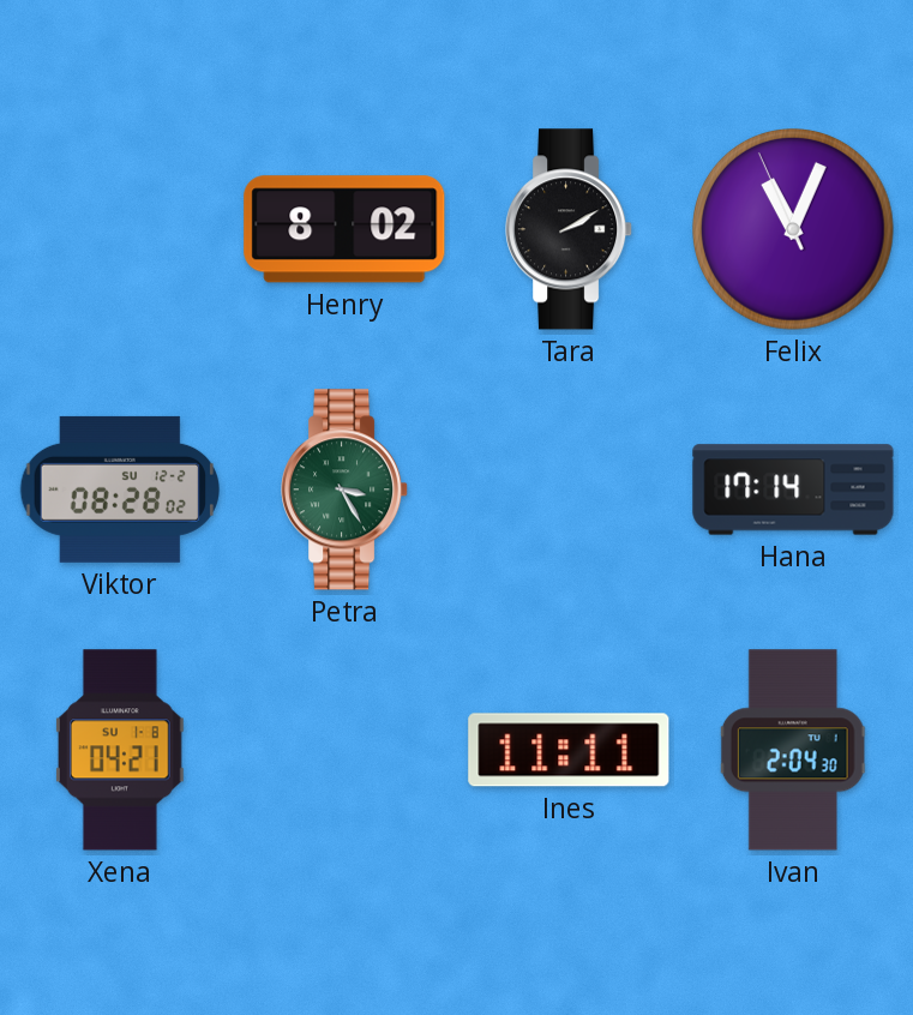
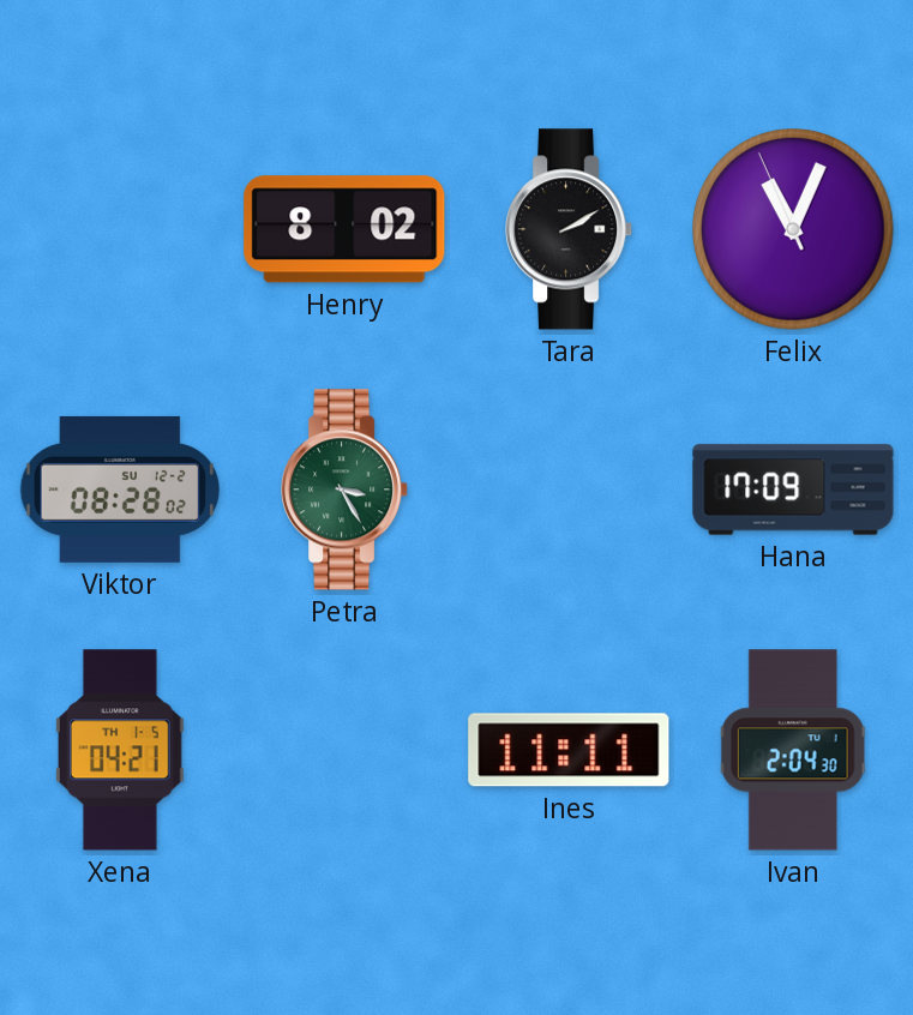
Hana: 17:14 -> 17:09
Xena date: SU 1-8 -> TH 1-5
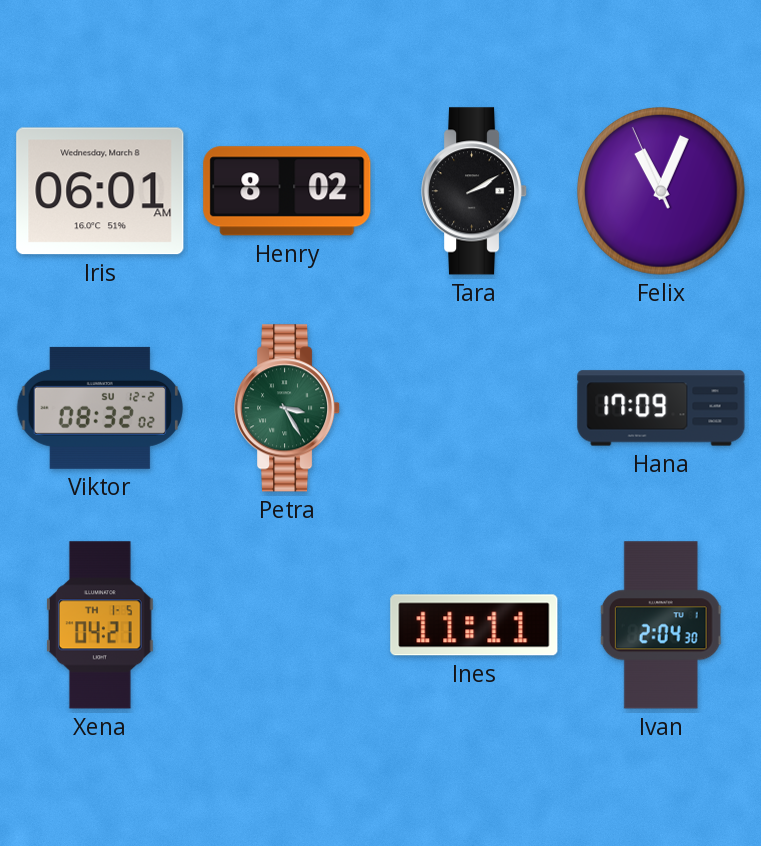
Iris: none -> 06:01
Viktor: 08:28 -> 08:32
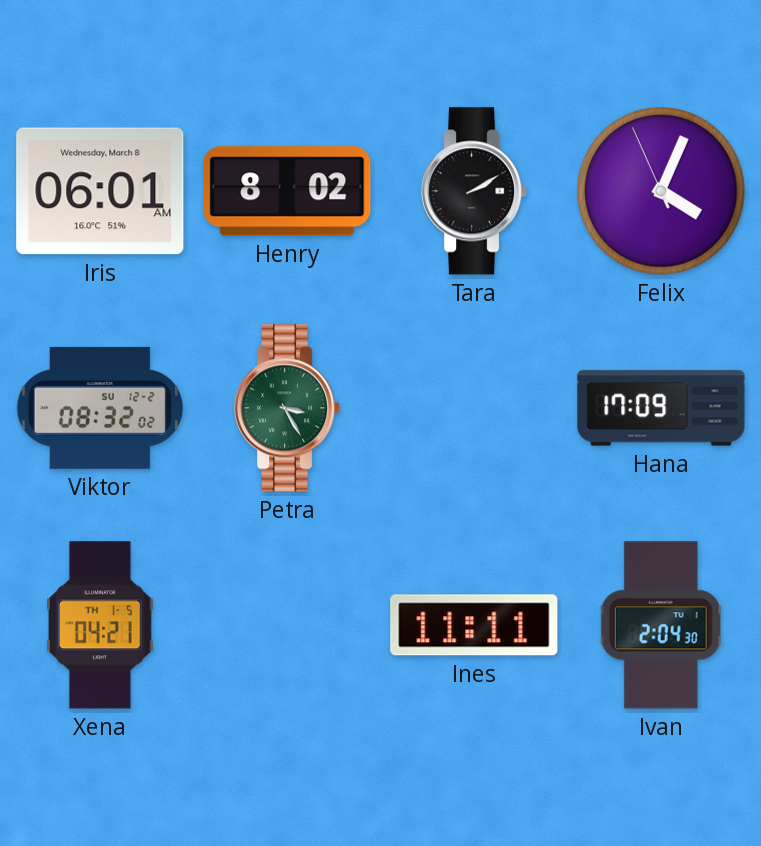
Felix: 11:03 -> 4:03
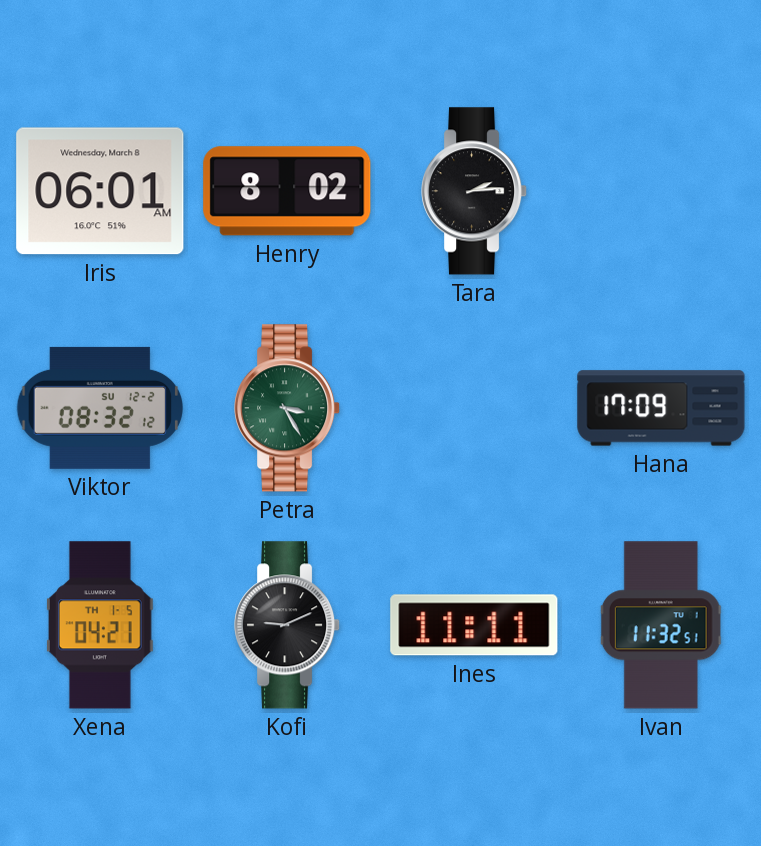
Tara: 2:10 -> 2:14
Felix: 4:03 -> none
Viktor: 08:32:02 -> 08:32:12
Kofi: none -> 9:11
Ivan: 2:04 -> 11:32
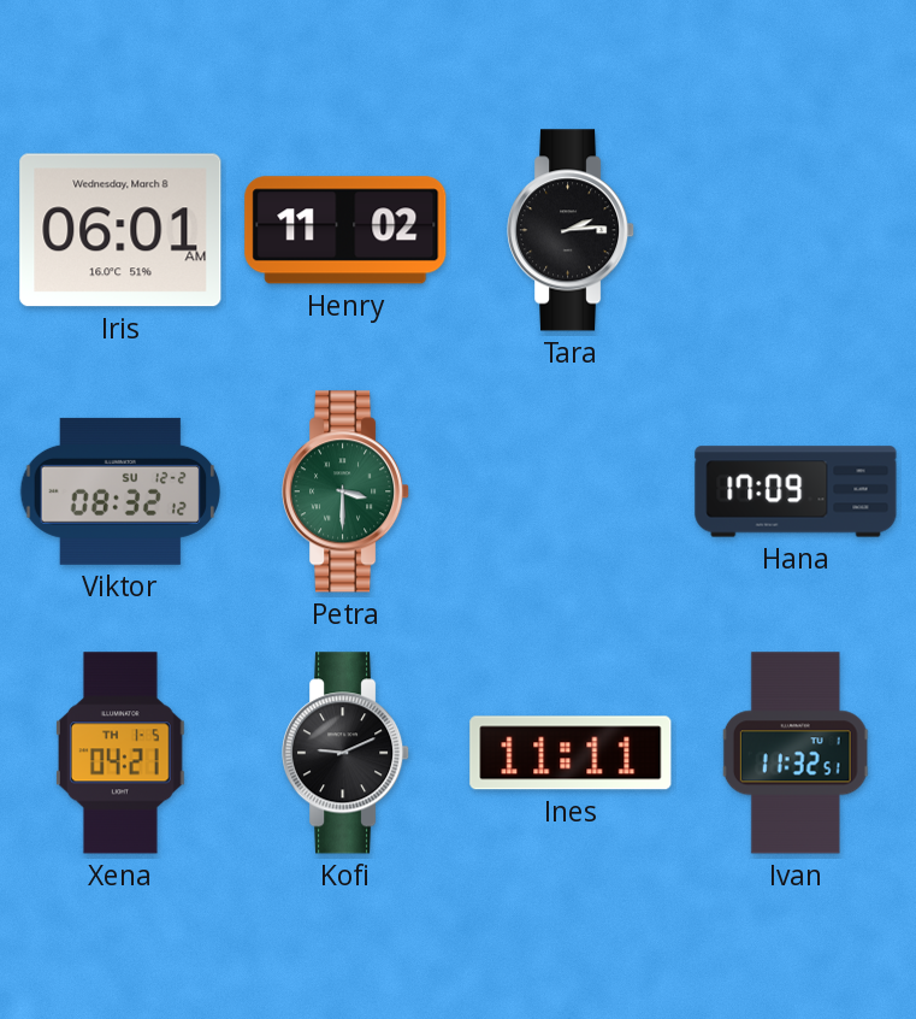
Henry: 8:02 -> 11:02
Petra: 3:25 -> 3:30
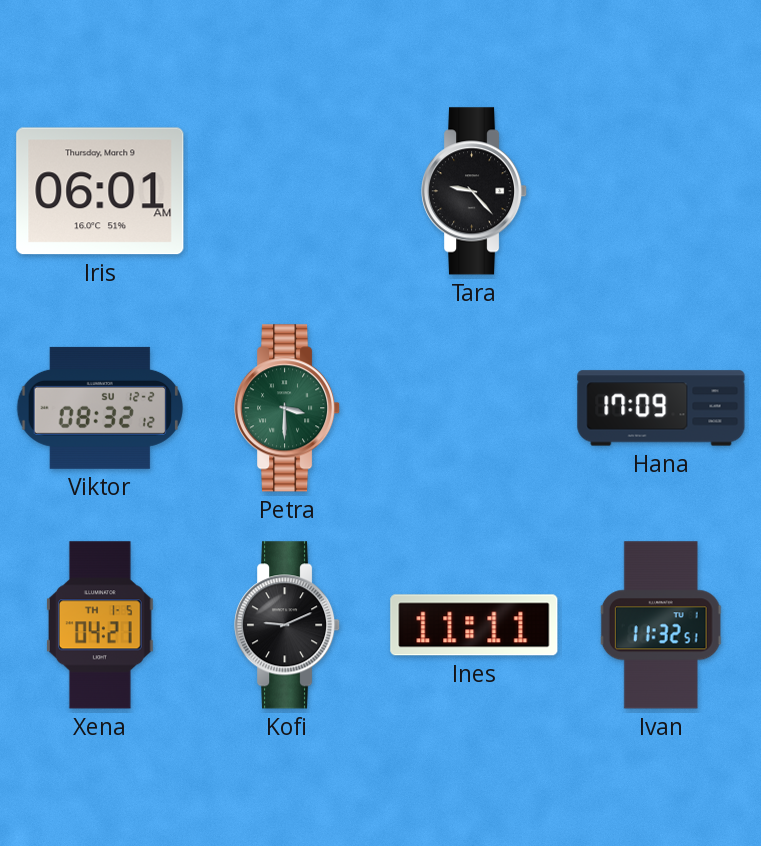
Iris date: Wednesday, March 8 -> Thursday, March 9
Henry: 11:02 -> none
Tara: 2:14 -> 9:23
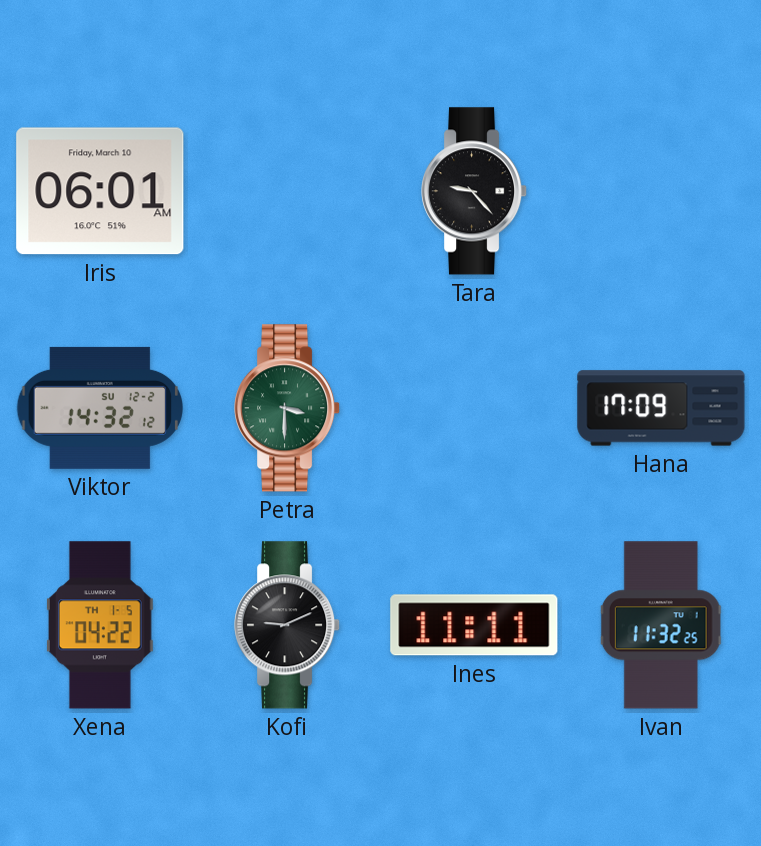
Iris date: Thursday, March 9 -> Friday, March 10
Viktor: 08:32 -> 14:32
Xena: 04:21 -> 04:22
Ivan: 11:32:51 -> 11:32:25
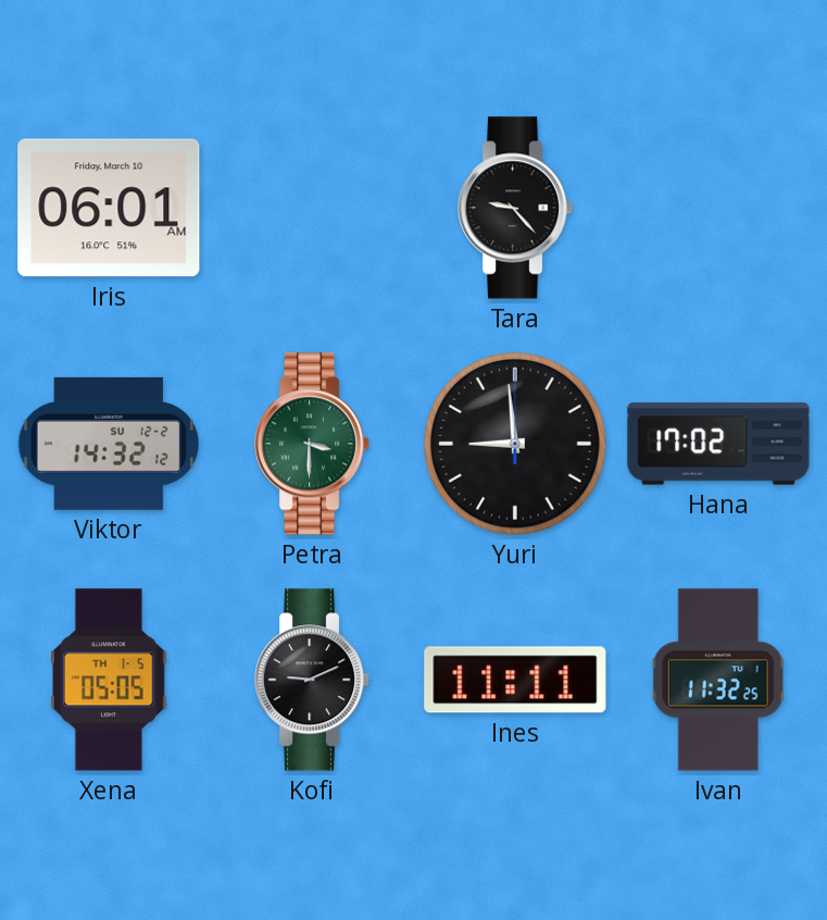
Yuri: none -> 8:59
Hana: 17:09 -> 17:02
Xena: 04:22 -> 05:05
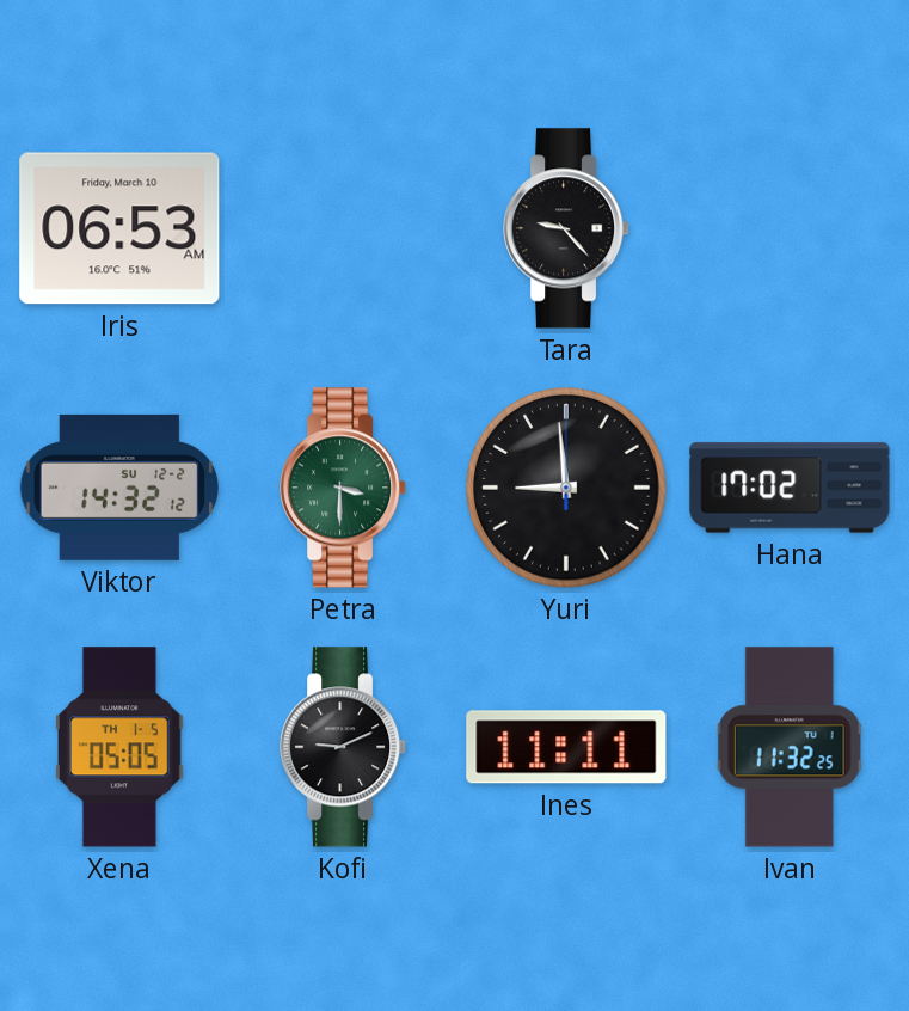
Iris: 06:01 -> 06:53
